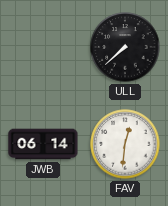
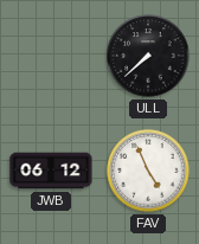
JWB: 06:14 -> 06:12
FAV: 12:31 -> 4:56
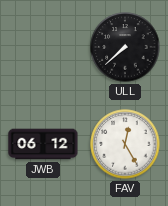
FAV: 4:56 -> 12:25
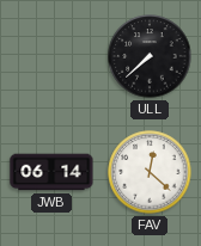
JWB: 06:12 -> 06:14
FAV: 12:25 -> 12:22
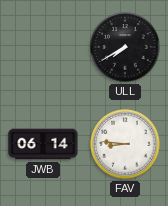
ULL: 7:38 -> 7:40
FAV: 12:22 -> 8:46
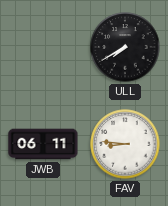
JWB: 06:14 -> 06:11
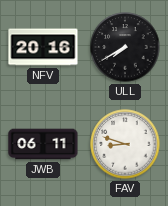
NFV: none -> 20:16
FAV: 8:46 -> 8:48
